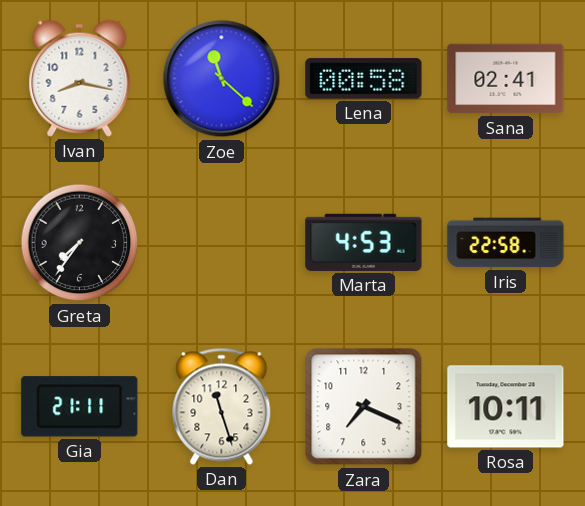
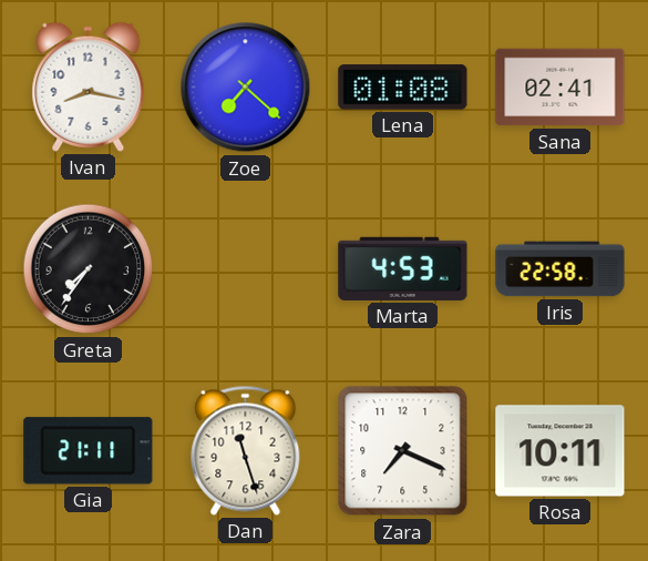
Zoe: 11:22 -> 7:22
Lena: 00:58 -> 01:08
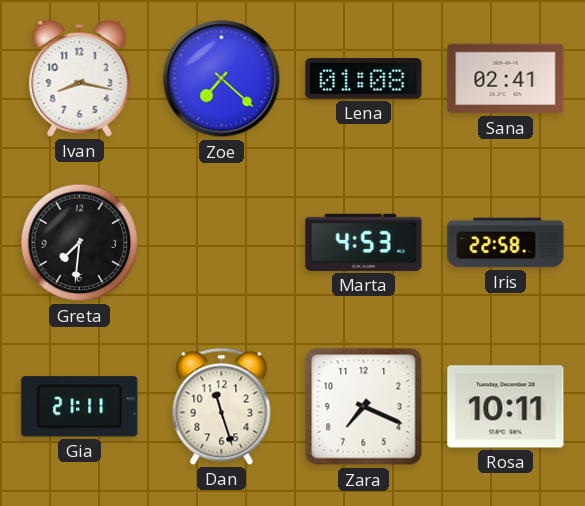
Greta: 7:36 -> 7:31
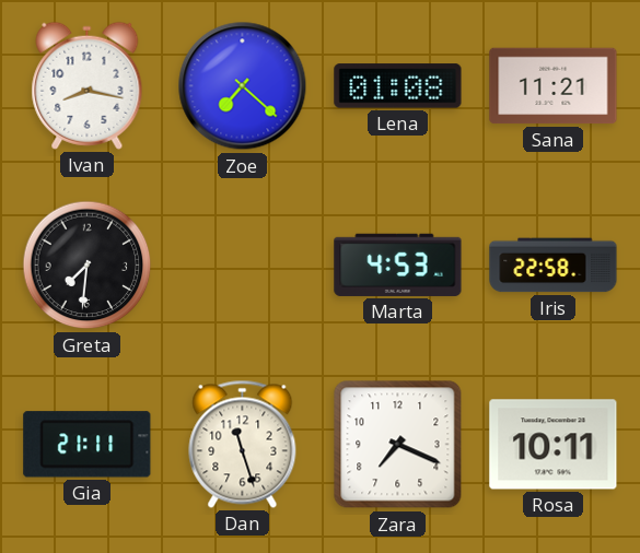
Sana: 02:41 -> 11:21
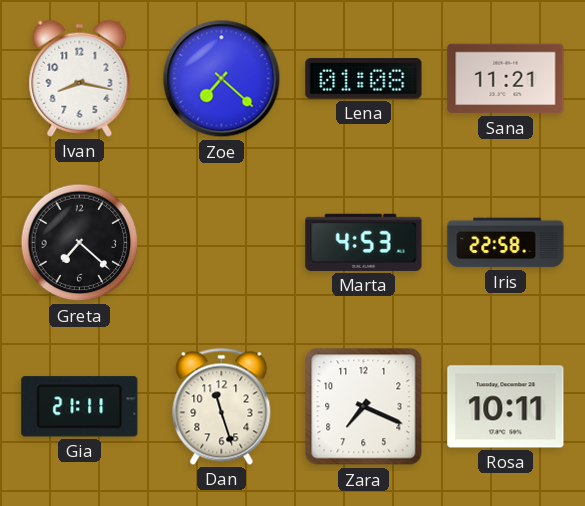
Greta: 7:31 -> 7:22
